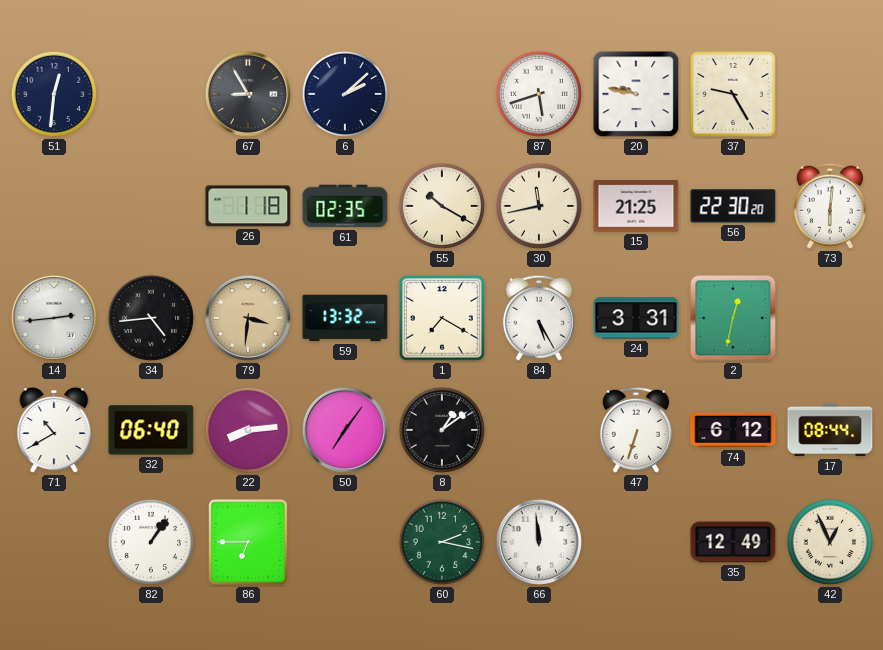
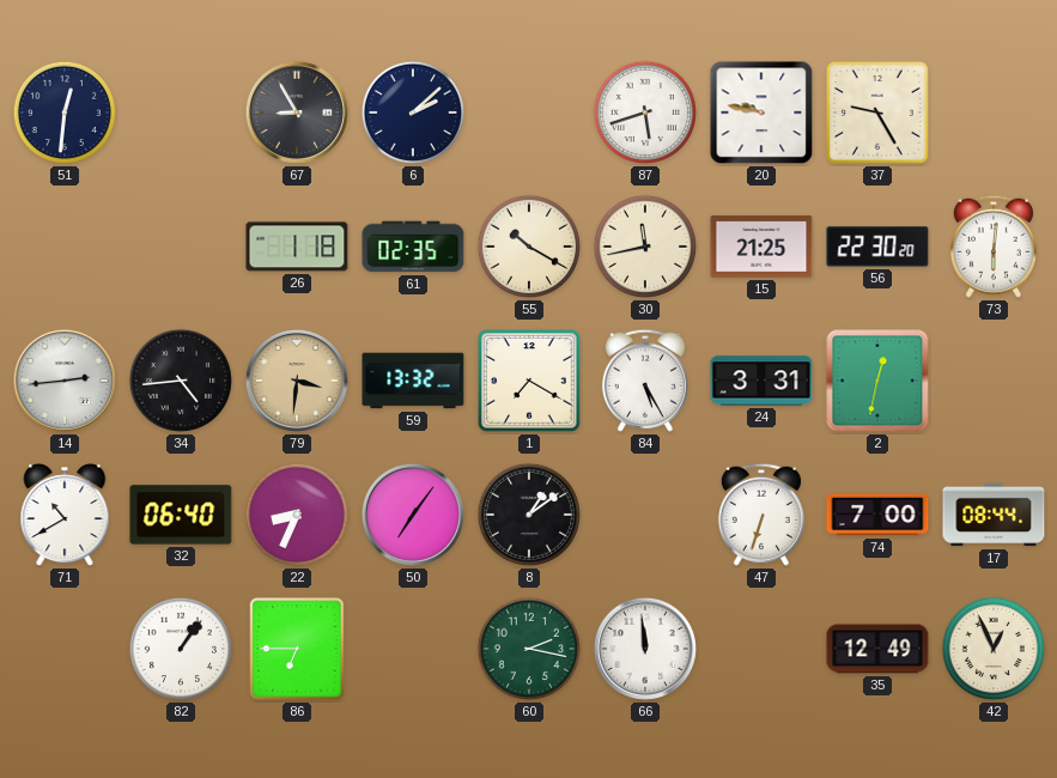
22: 8:14 -> 8:34
74: 6:12 -> 7:00
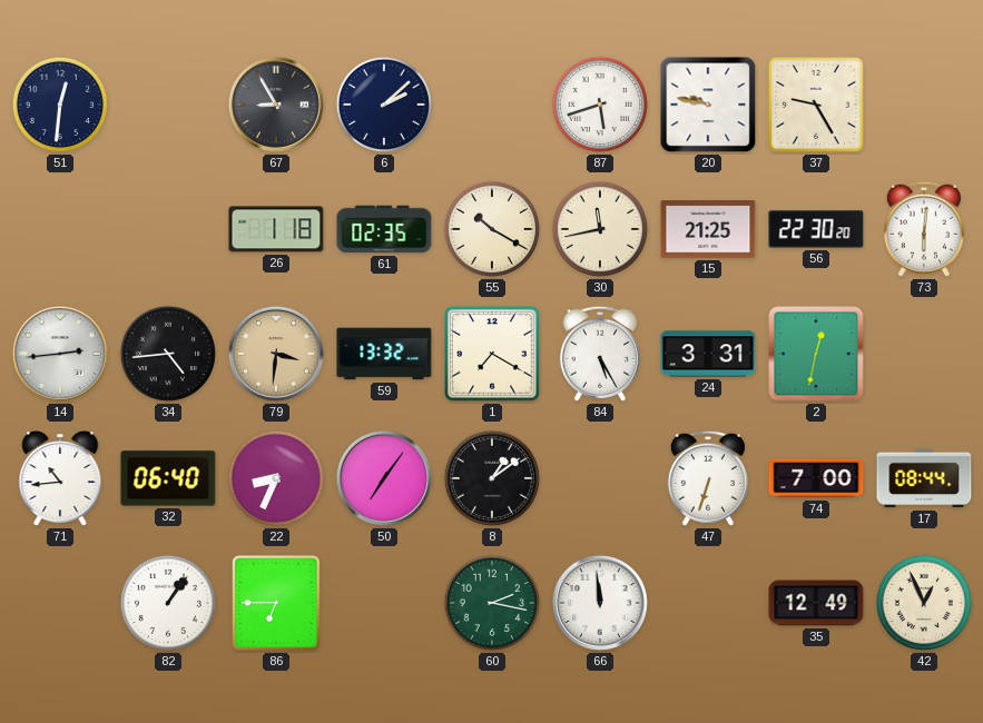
71: 10:40 -> 10:44
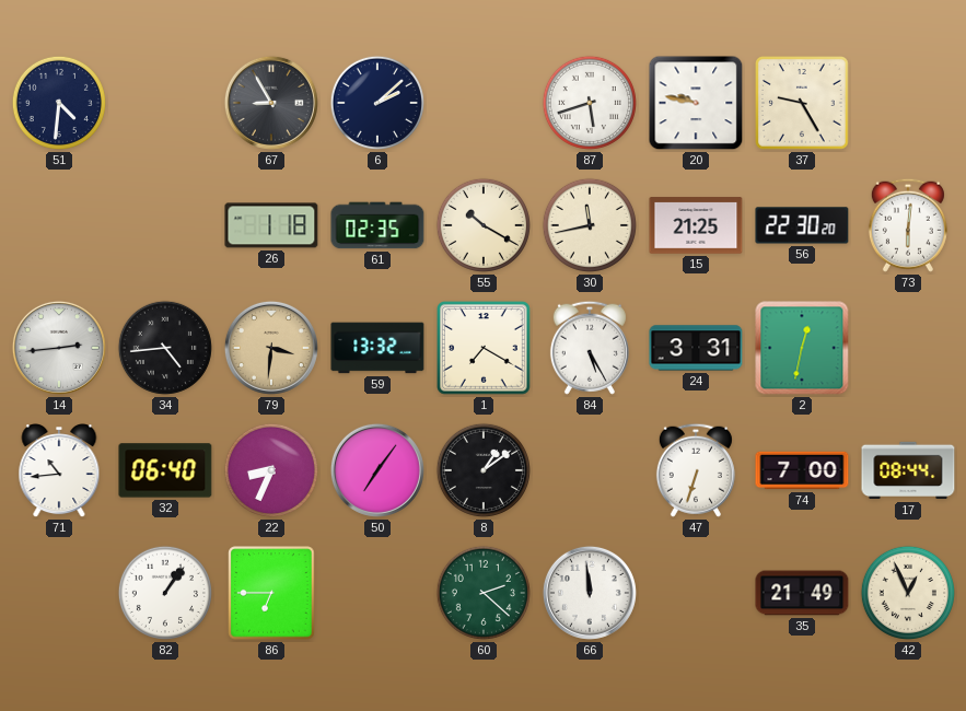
51: 12:31 -> 4:31
60: 2:17 -> 2:22
35: 12:49 -> 21:49
